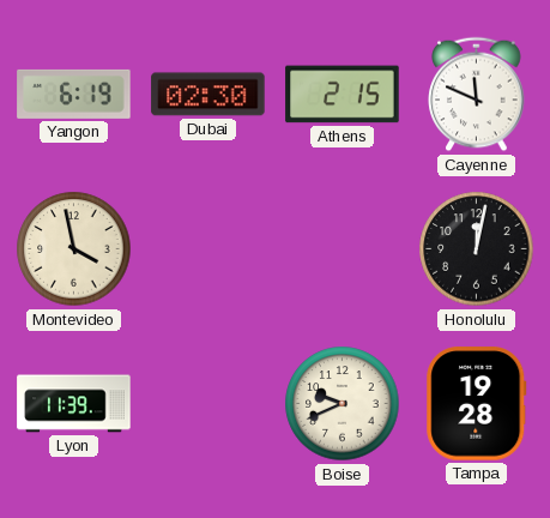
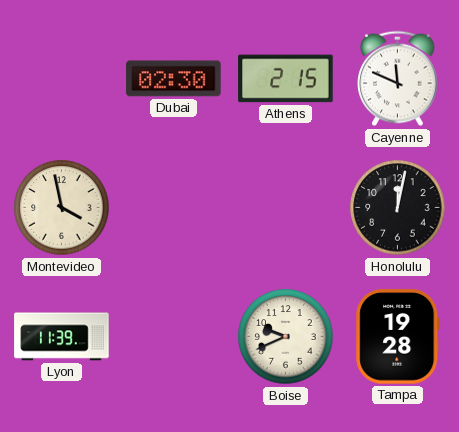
Yangon: 6:19 -> none
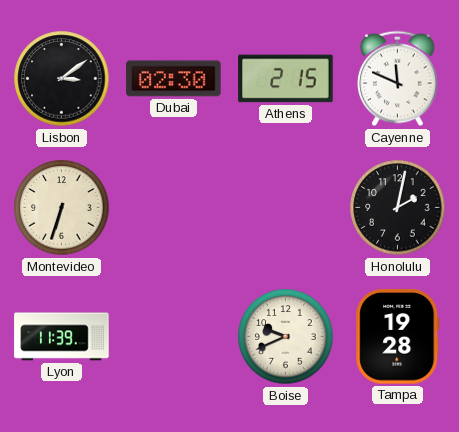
Lisbon: none -> 3:09
Montevideo: 3:58 -> 6:33
Honolulu: 12:02 -> 2:02
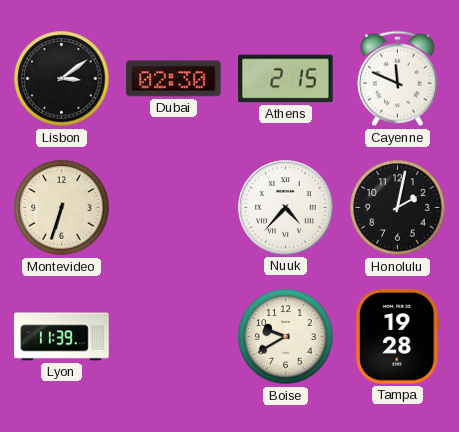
Nuuk: none -> 4:37
Boise: 9:41 -> 9:40
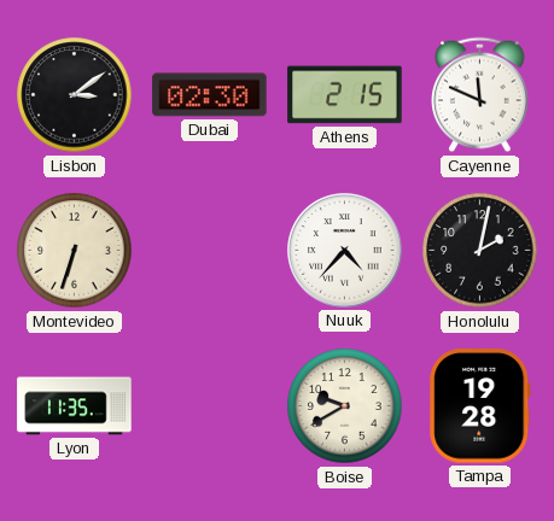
Lyon: 11:39 -> 11:35
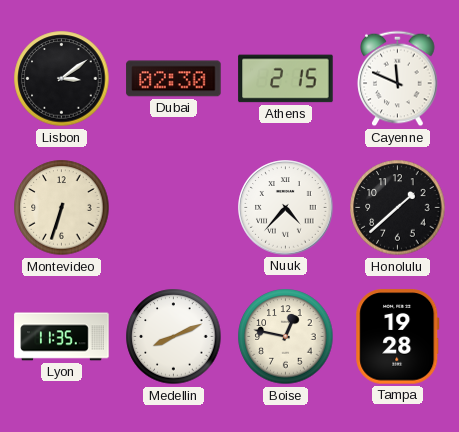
Honolulu: 2:02 -> 1:38
Medellin: none -> 8:11
Boise: 9:40 -> 12:47
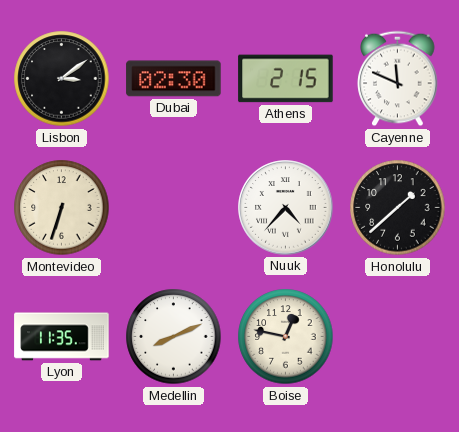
Tampa: 19:28 -> none
